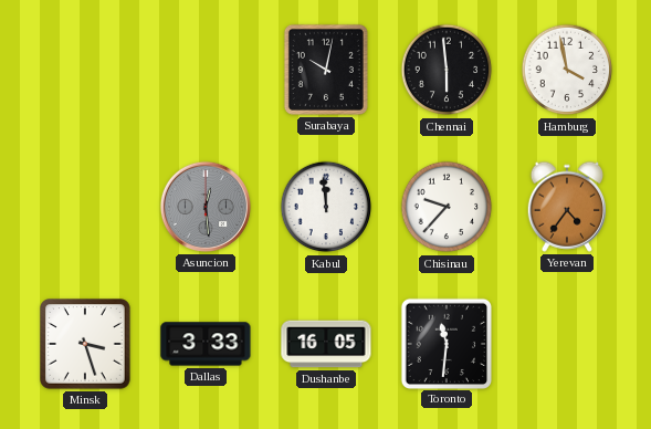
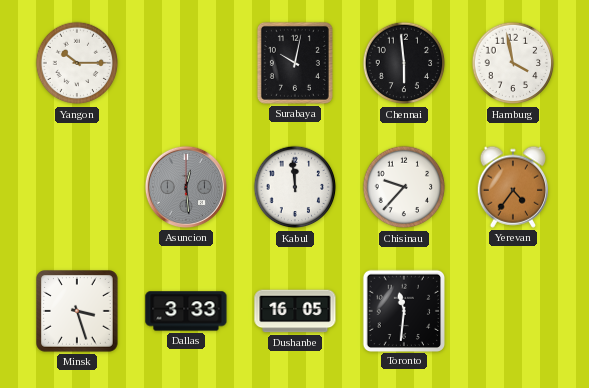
Yangon: none -> 10:15
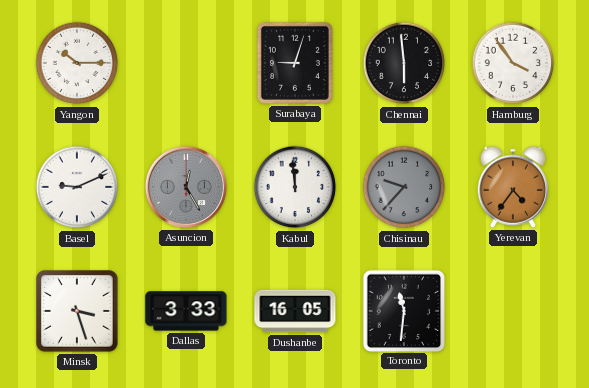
Surabaya: 10:02 -> 9:03
Hamburg: 3:58 -> 3:54
Basel: none -> 9:11
Asuncion: 12:29 -> 12:25
Chisinau dial: white -> grey
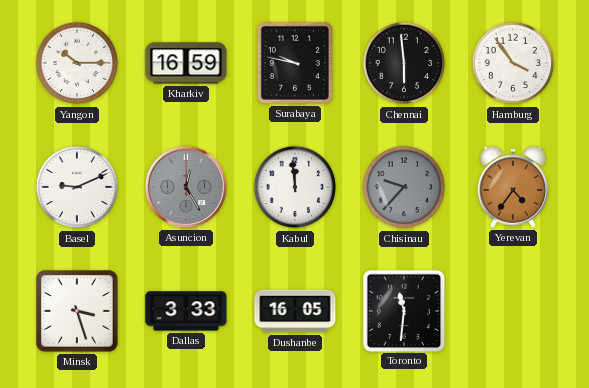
Kharkiv: none -> 16:59
Surabaya: 9:03 -> 9:47
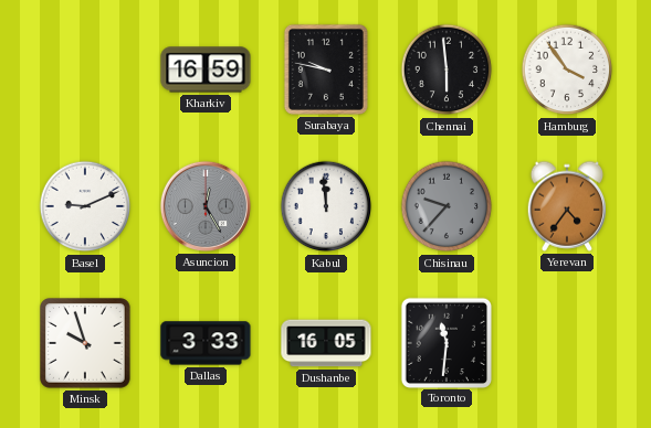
Yangon: 10:15 -> none
Minsk: 3:27 -> 9:57
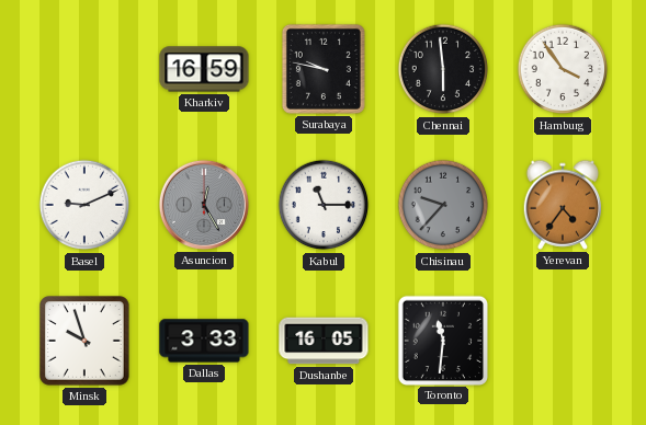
Kabul: 11:59 -> 11:15
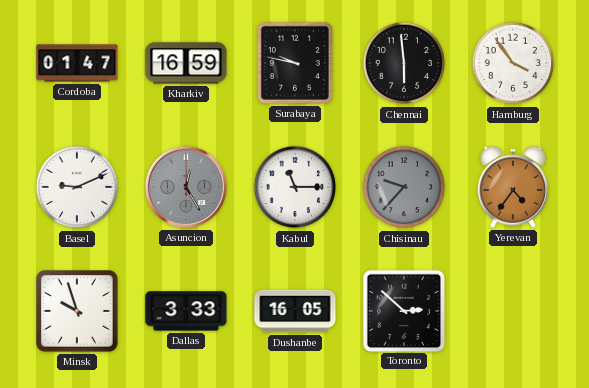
Cordoba: none -> 01:47
Toronto: 11:31 -> 2:52
